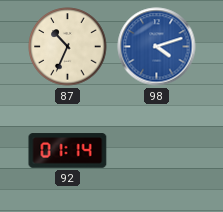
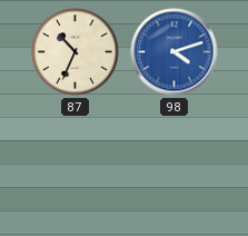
92: 01:14 -> none
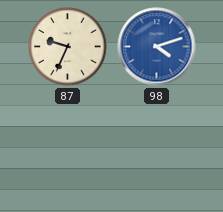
87: 10:34 -> 9:34
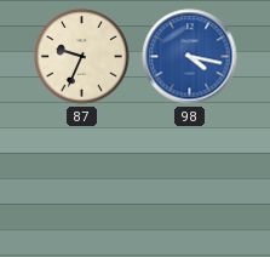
98: 4:12 -> 4:17
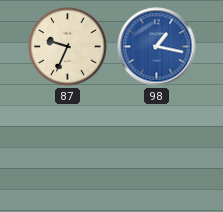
98: 4:17 -> 1:17
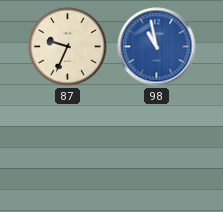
98: 1:17 -> 10:58
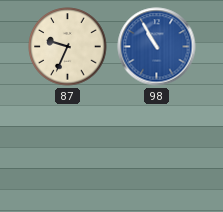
98: 10:58 -> 10:55
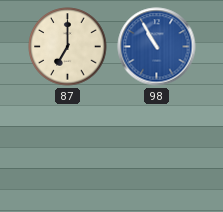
87: 9:34 -> 7:00
